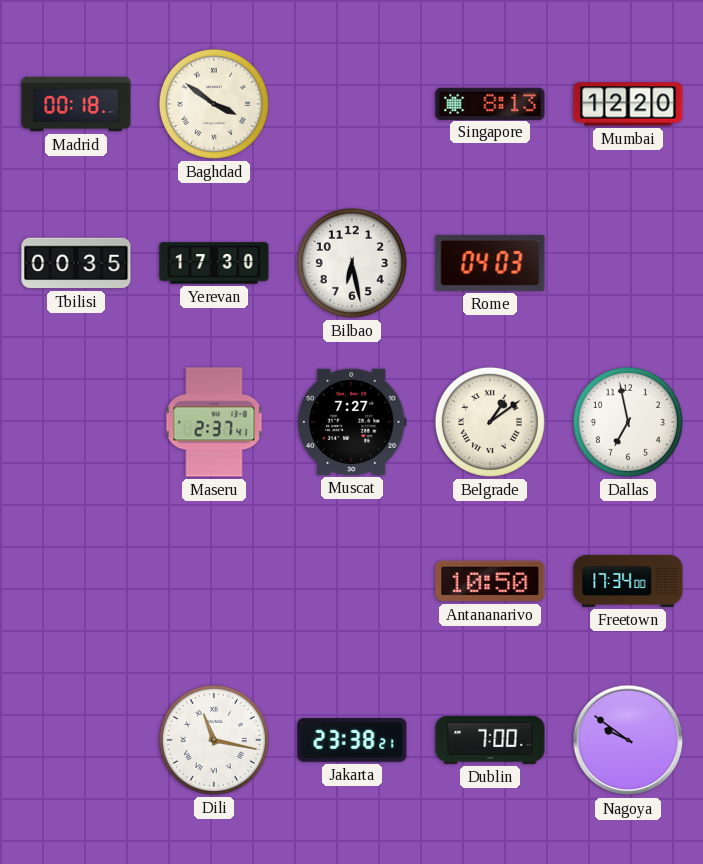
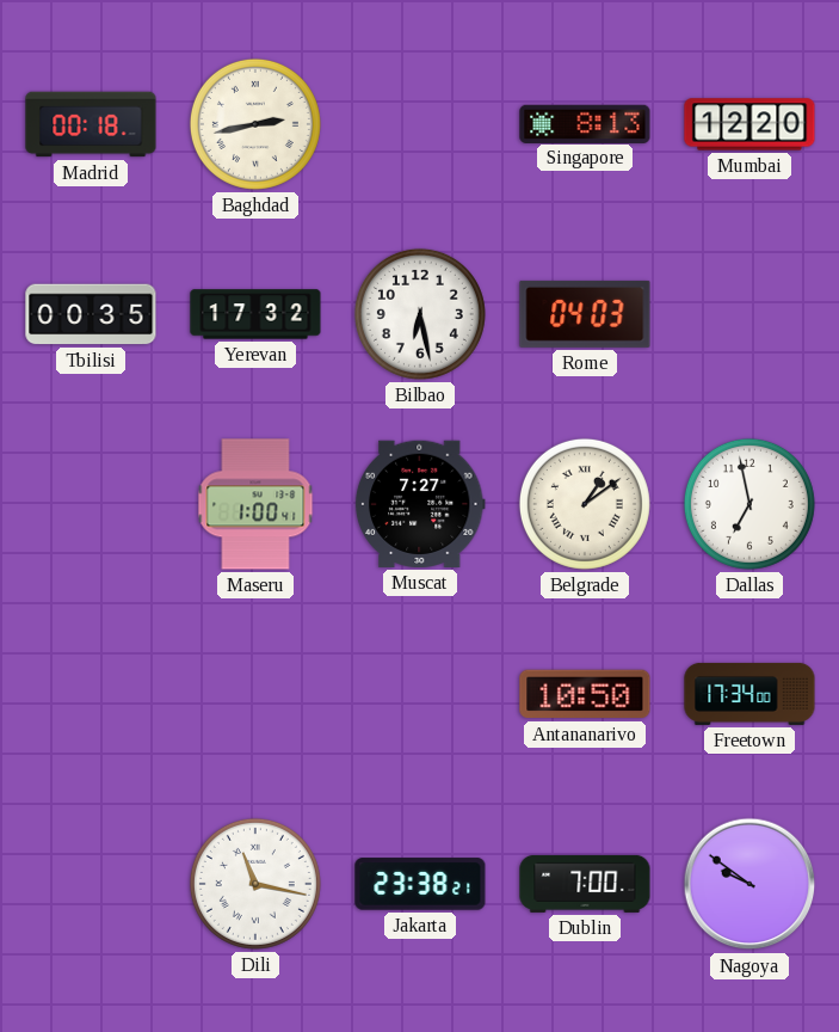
Baghdad: 3:51 -> 2:43
Yerevan: 17:30 -> 17:32
Maseru: 2:37 -> 1:00
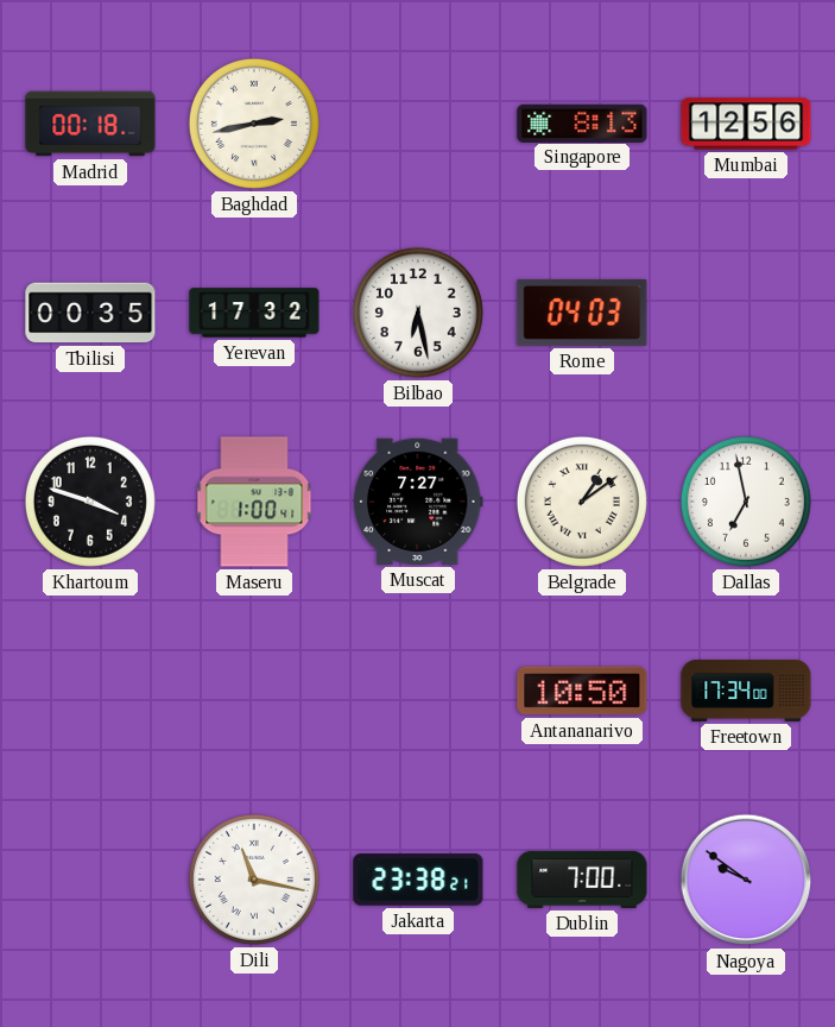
Mumbai: 12:20 -> 12:56
Khartoum: none -> 3:48
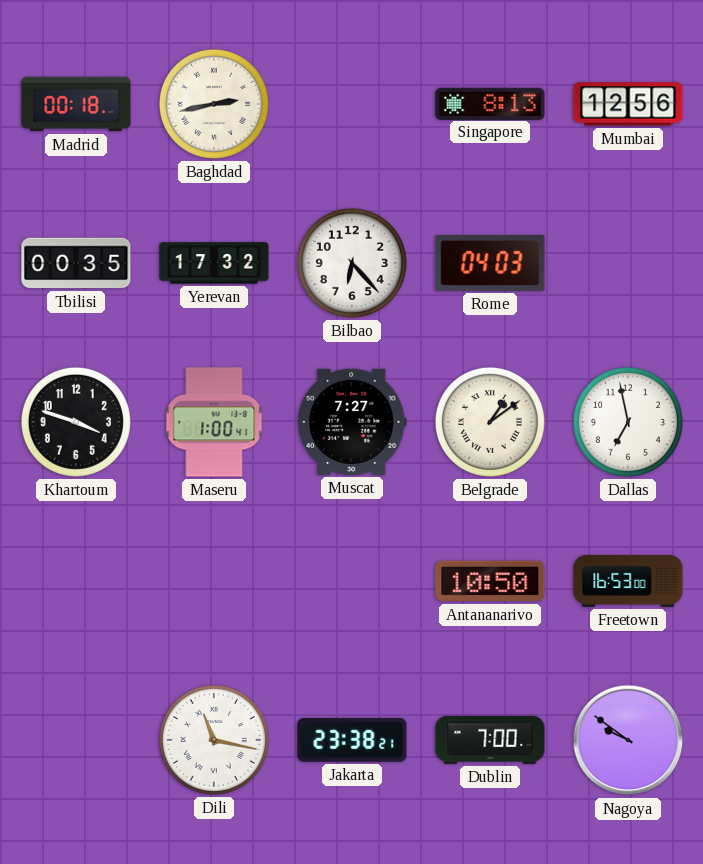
Bilbao: 6:28 -> 6:23
Freetown: 17:34 -> 16:53
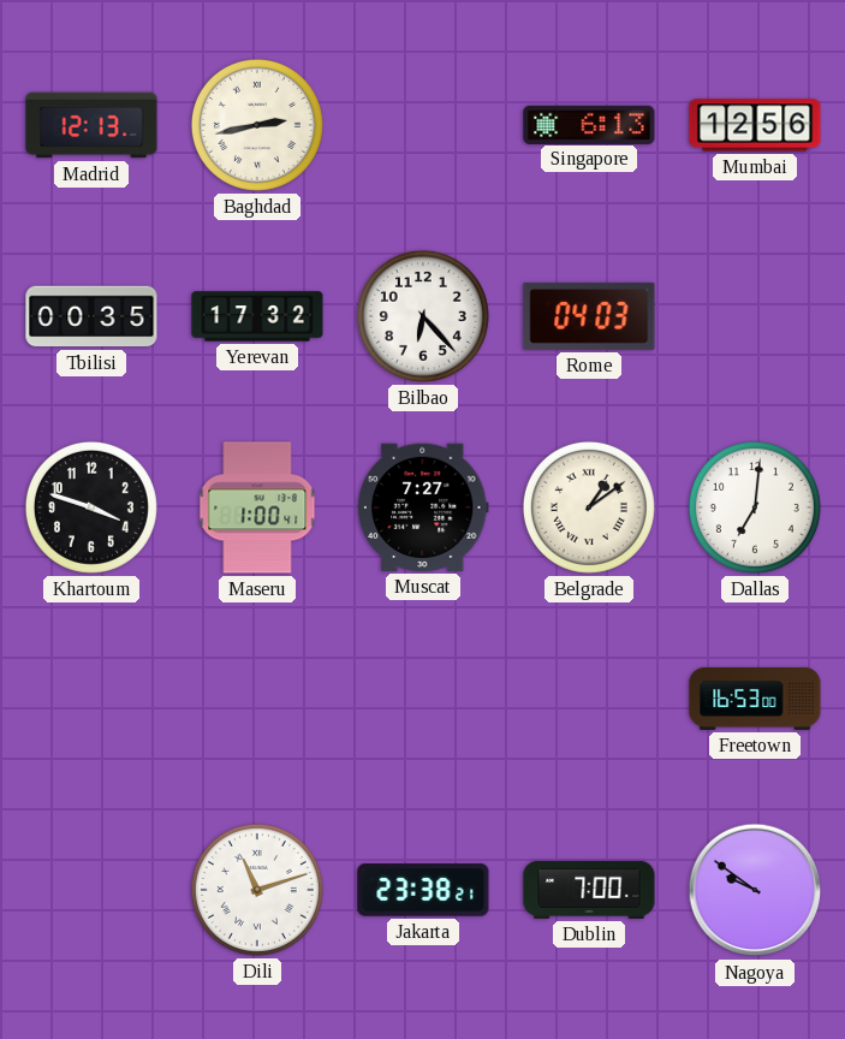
Madrid: 00:18 -> 12:13
Singapore: 8:13 -> 6:13
Dallas: 6:58 -> 7:01
Antananarivo: 10:50 -> none
Dili: 11:17 -> 11:12
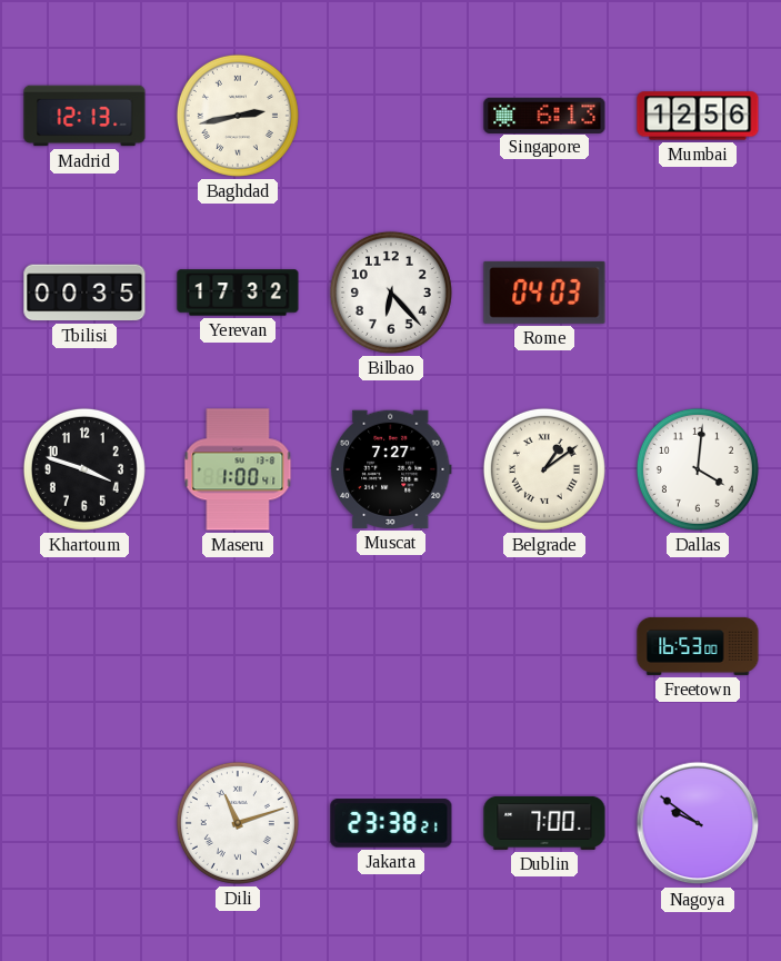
Dallas: 7:01 -> 4:01
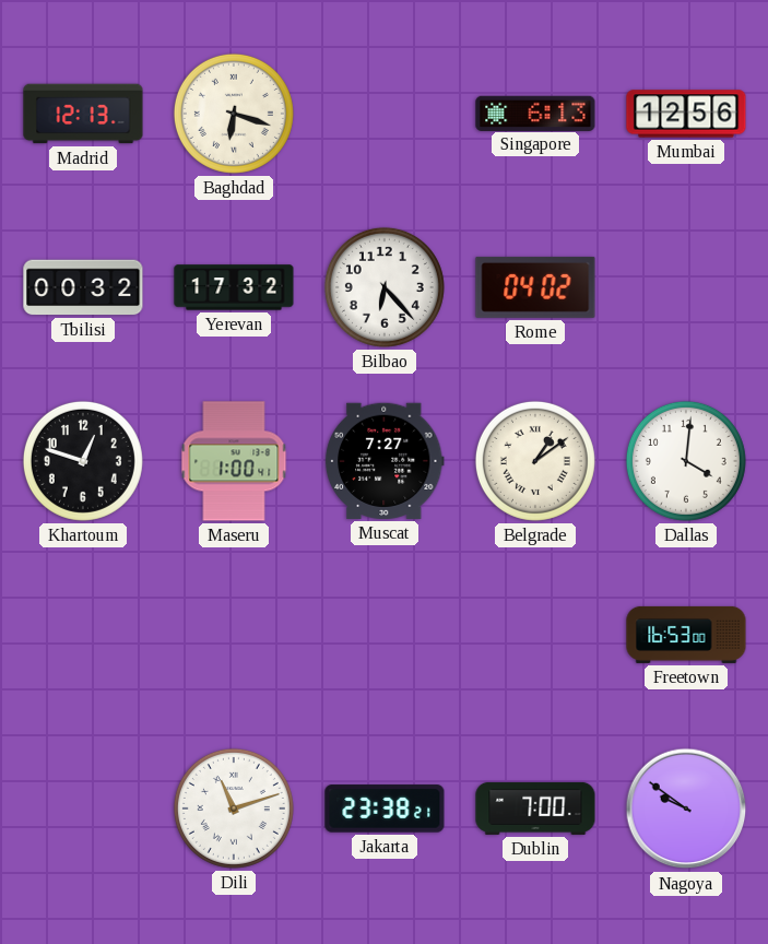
Baghdad: 2:43 -> 6:18
Tbilisi: 00:35 -> 00:32
Rome: 04:03 -> 04:02
Khartoum: 3:48 -> 12:48
